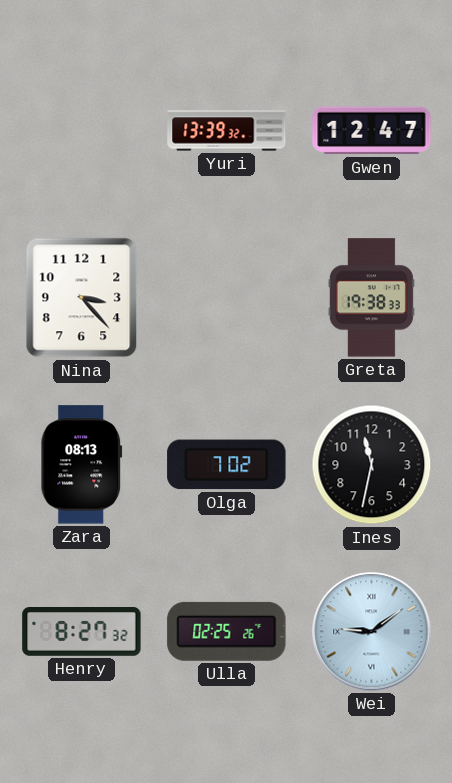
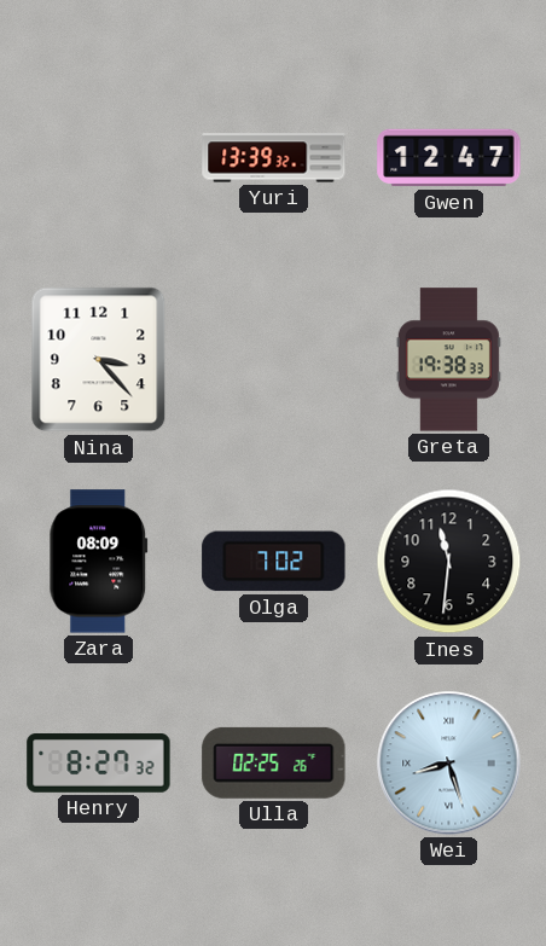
Zara: 08:13 -> 08:09
Ines: 11:32 -> 11:31
Wei: 9:09 -> 8:27
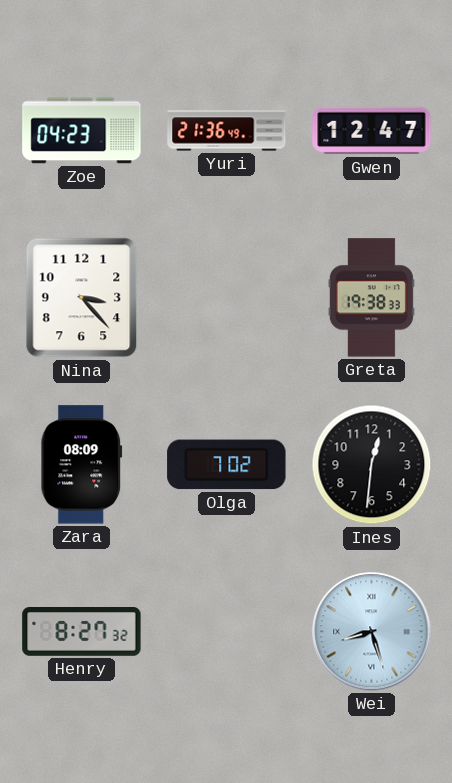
Zoe: none -> 04:23
Yuri: 13:39 -> 21:36
Ines: 11:31 -> 12:31
Ulla: 02:25 -> none
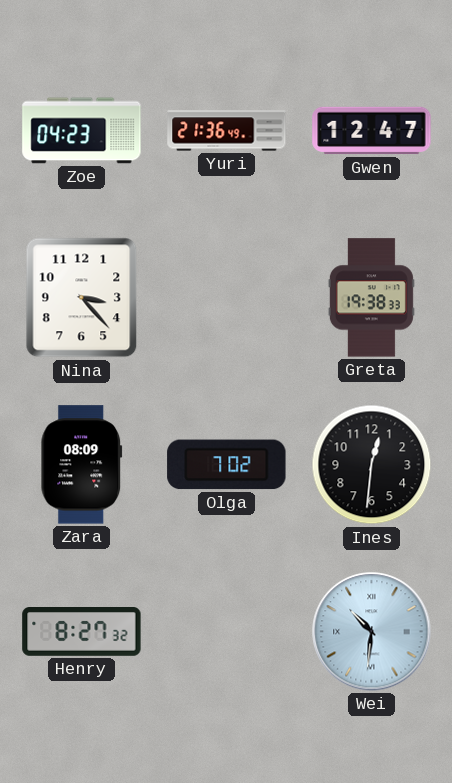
Wei: 8:27 -> 10:31
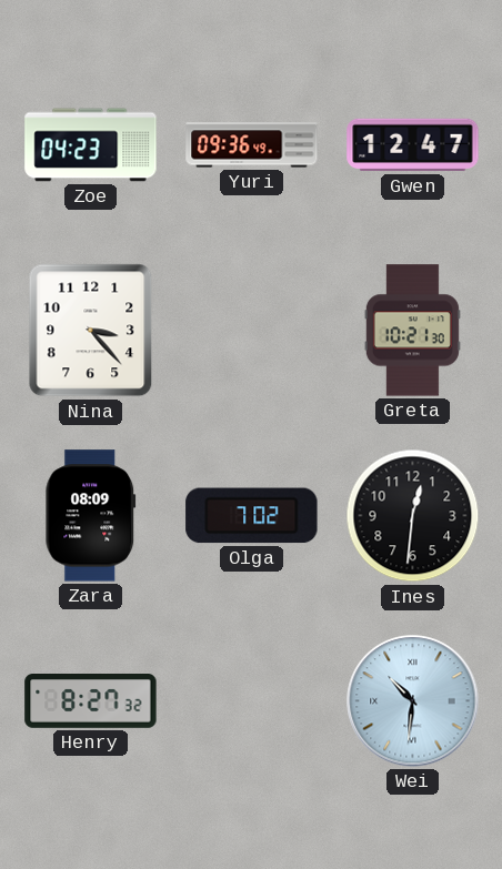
Yuri: 21:36 -> 09:36
Greta: 19:38 -> 10:21
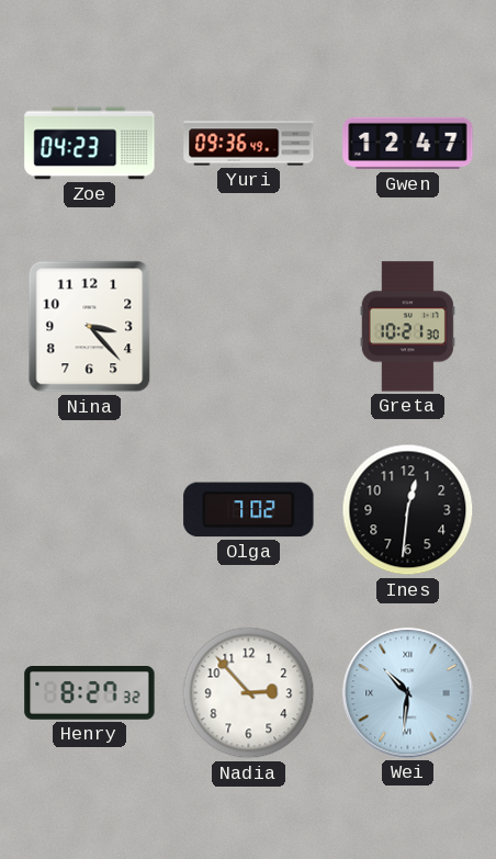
Zara: 08:09 -> none
Nadia: none -> 2:53
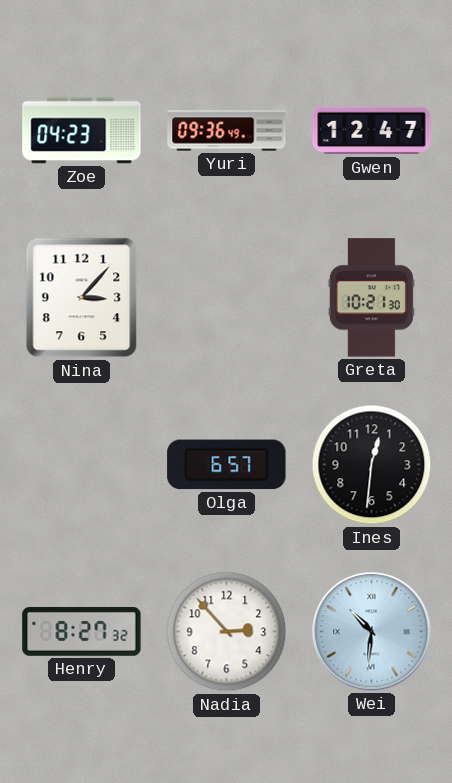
Nina: 3:23 -> 3:07
Olga: 7:02 -> 6:57
